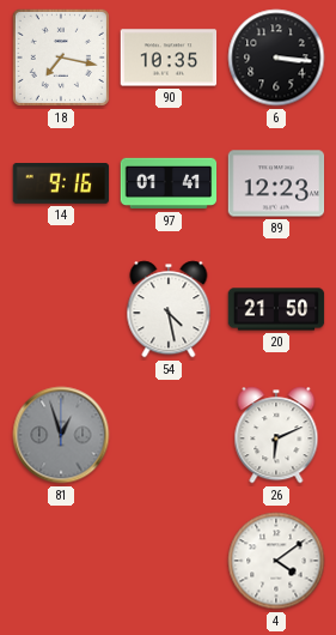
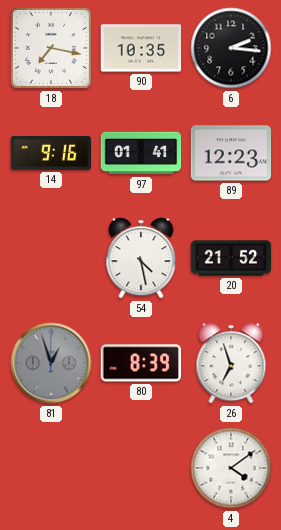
6: 3:16 -> 2:16
20: 21:50 -> 21:52
80: none -> 8:39
26: 6:11 -> 6:57
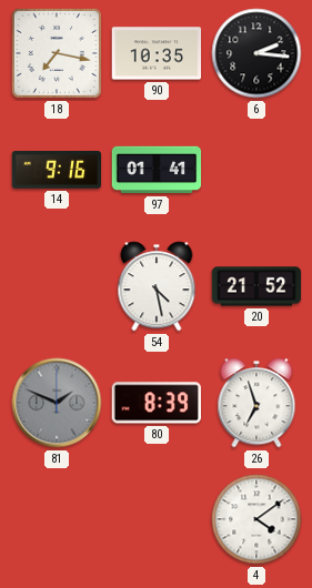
89: 12:23 -> none
81: 12:57 -> 1:49
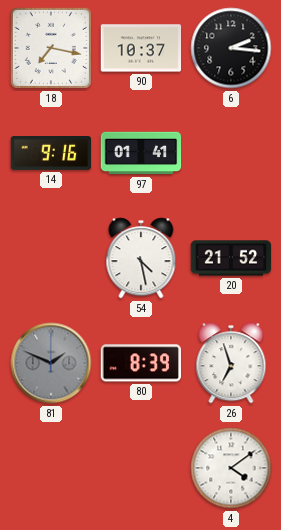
90: 10:35 -> 10:37
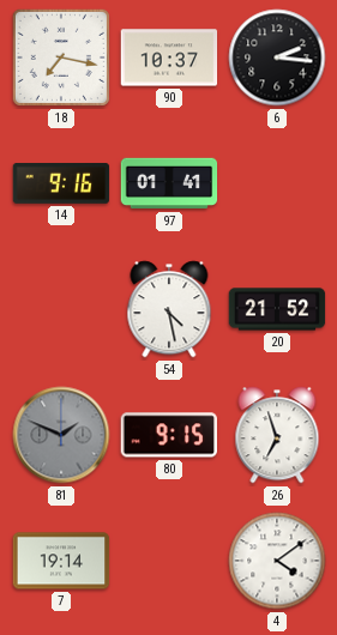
80: 8:39 -> 9:15
7: none -> 19:14
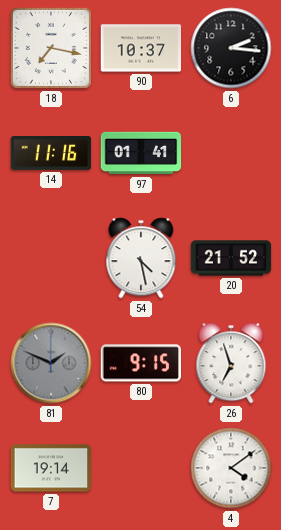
14: 9:16 -> 11:16
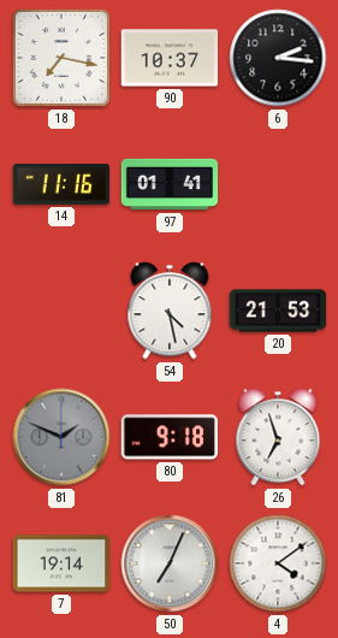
20: 21:52 -> 21:53
80: 9:15 -> 9:18
50: none -> 7:04
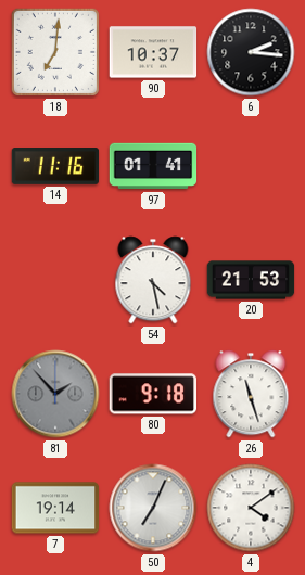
18: 7:17 -> 7:01
81: 1:49 -> 1:53
26: 6:57 -> 11:27
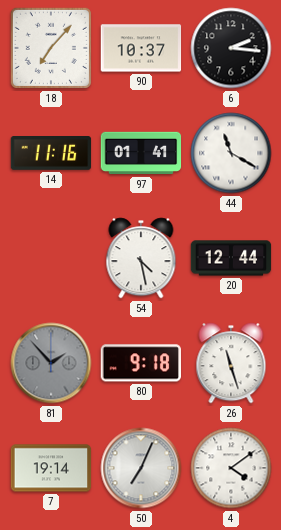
18: 7:01 -> 7:07
44: none -> 11:20
20: 21:53 -> 12:44
